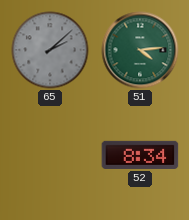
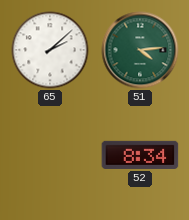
65 dial: grey -> white
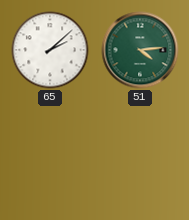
52: 8:34 -> none
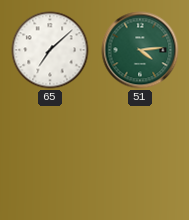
65: 2:08 -> 7:08
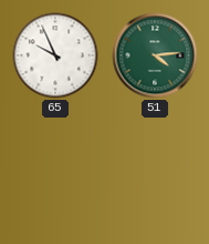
65: 7:08 -> 9:56
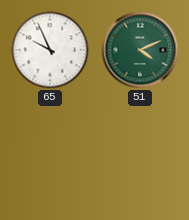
51: 4:14 -> 4:11
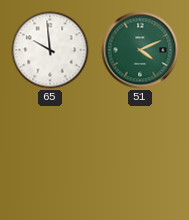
65: 9:56 -> 9:59
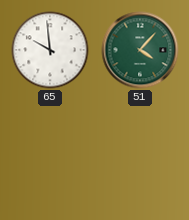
51: 4:11 -> 4:07
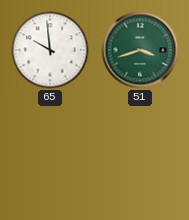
51: 4:07 -> 3:42
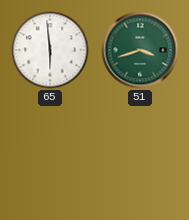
65: 9:59 -> 5:59
